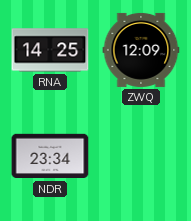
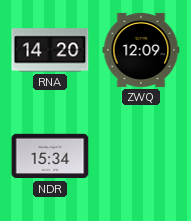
RNA: 14:25 -> 14:20
NDR: 23:34 -> 15:34
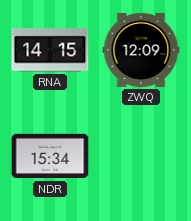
RNA: 14:20 -> 14:15
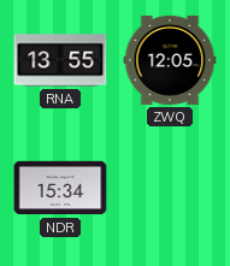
RNA: 14:15 -> 13:55
ZWQ: 12:09 -> 12:05
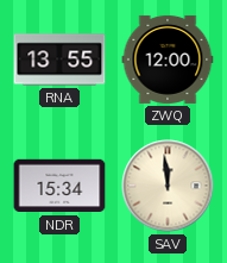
ZWQ: 12:05 -> 12:00
SAV: none -> 11:59
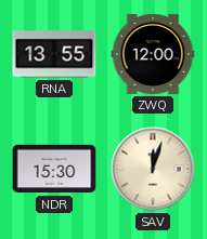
NDR: 15:34 -> 15:30
SAV: 11:59 -> 12:03
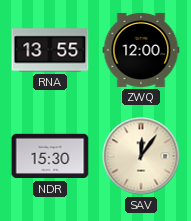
SAV: 12:03 -> 12:06
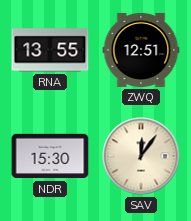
ZWQ: 12:00 -> 12:51
